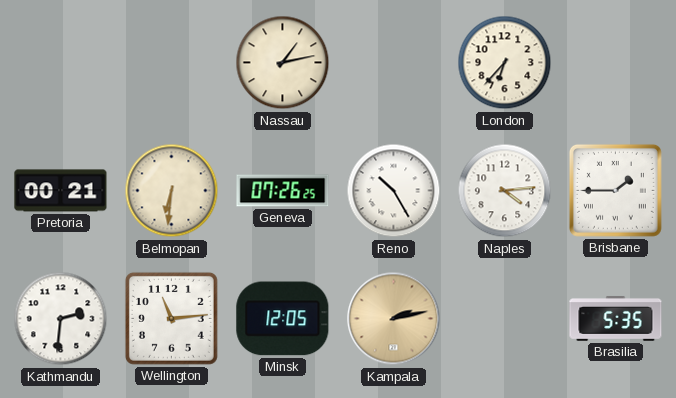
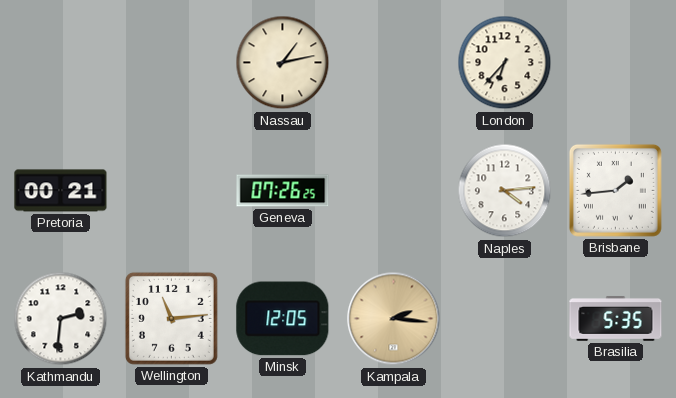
Belmopan: 6:31 -> none
Reno: 10:25 -> none
Brisbane: 1:45 -> 1:44
Kampala: 2:13 -> 2:16
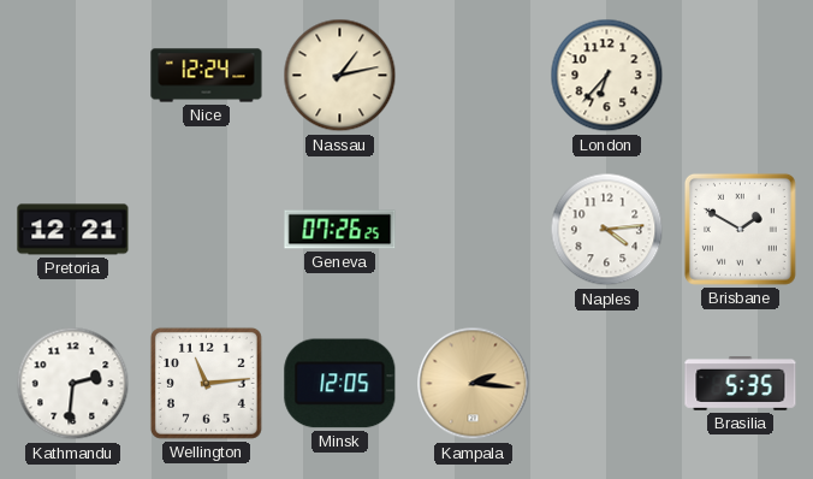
Nice: none -> 12:24
Pretoria: 00:21 -> 12:21
Brisbane: 1:44 -> 1:50
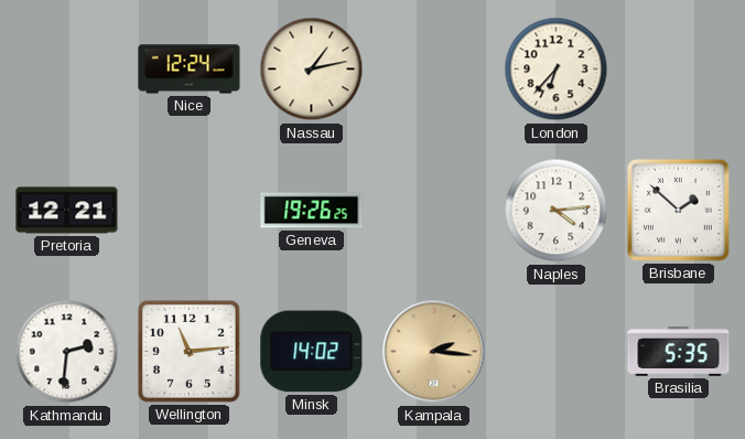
Geneva: 07:26 -> 19:26
Brisbane: 1:50 -> 1:52
Minsk: 12:05 -> 14:02
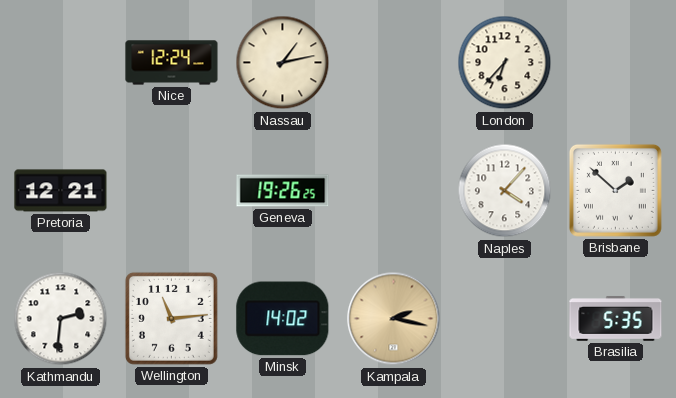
Naples: 4:14 -> 4:07
Kampala: 2:16 -> 2:17
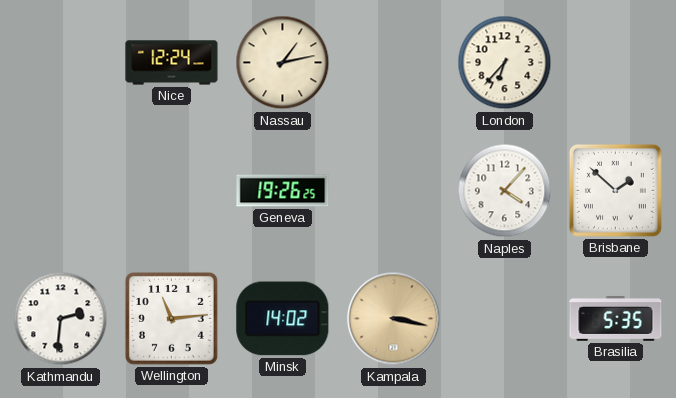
Pretoria: 12:21 -> none
Kampala: 2:17 -> 3:17
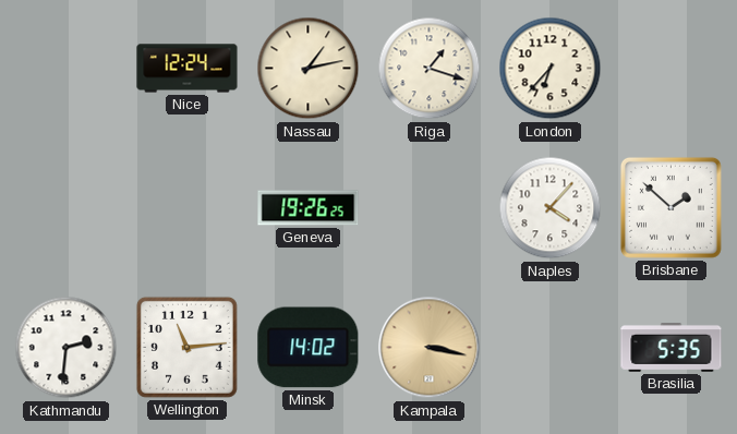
Riga: none -> 1:18
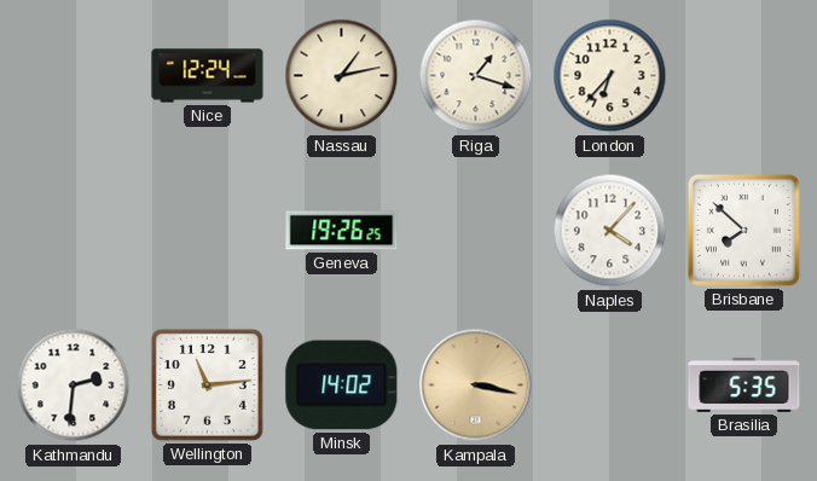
Brisbane: 1:52 -> 7:52
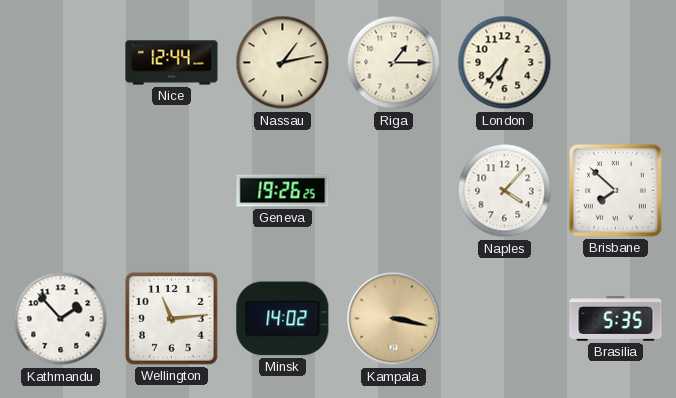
Nice: 12:24 -> 12:44
Riga: 1:18 -> 1:15
Kathmandu: 2:31 -> 1:53
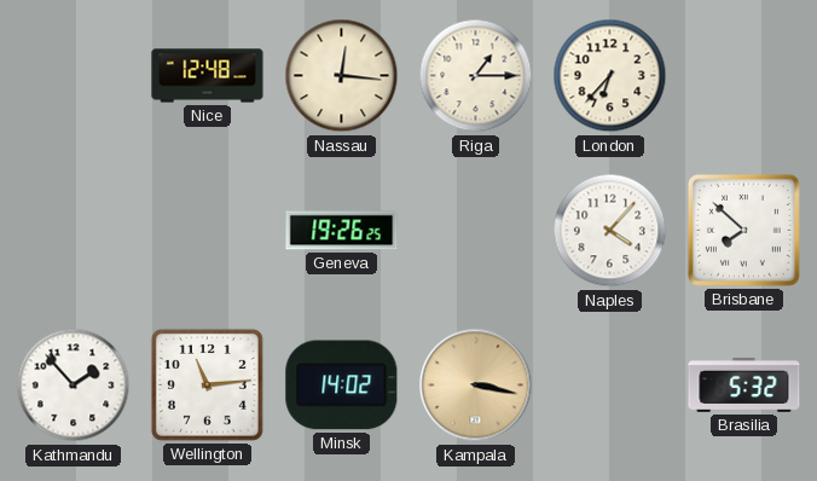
Nice: 12:44 -> 12:48
Nassau: 1:13 -> 12:16
Brasilia: 5:35 -> 5:32
